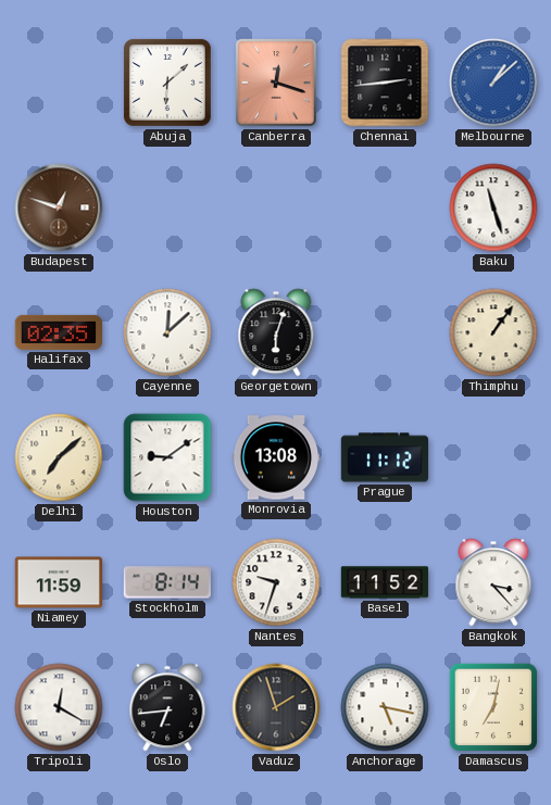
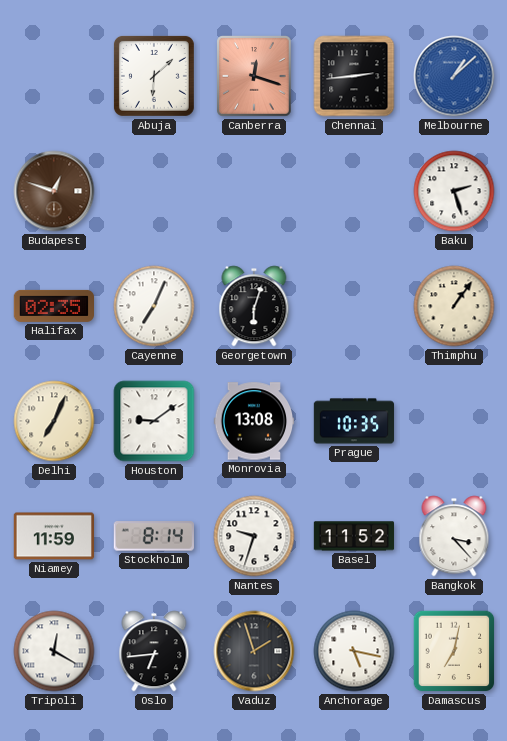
Baku: 11:27 -> 2:27
Cayenne: 12:08 -> 7:04
Delhi: 7:08 -> 7:04
Prague: 11:12 -> 10:35
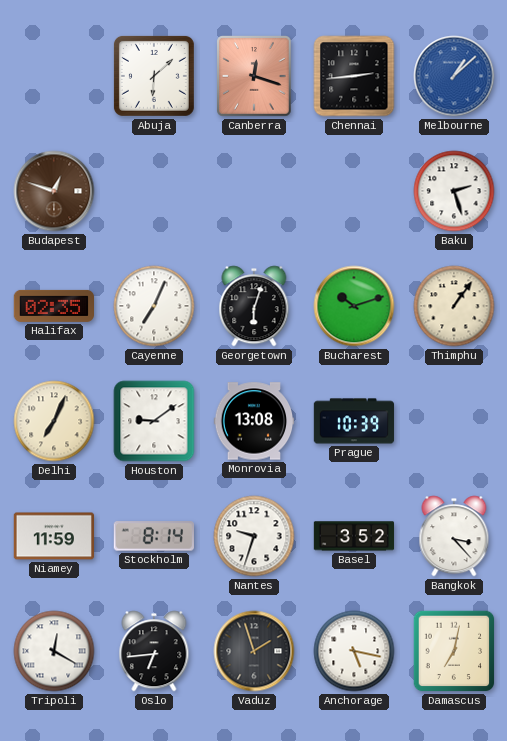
Bucharest: none -> 10:12
Prague: 10:35 -> 10:39
Basel: 11:52 -> 3:52
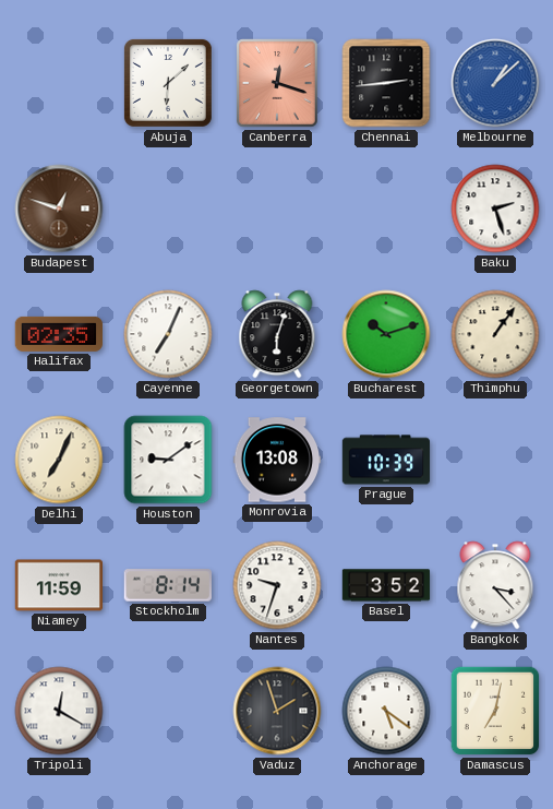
Oslo: 6:44 -> none
Anchorage: 5:17 -> 5:21
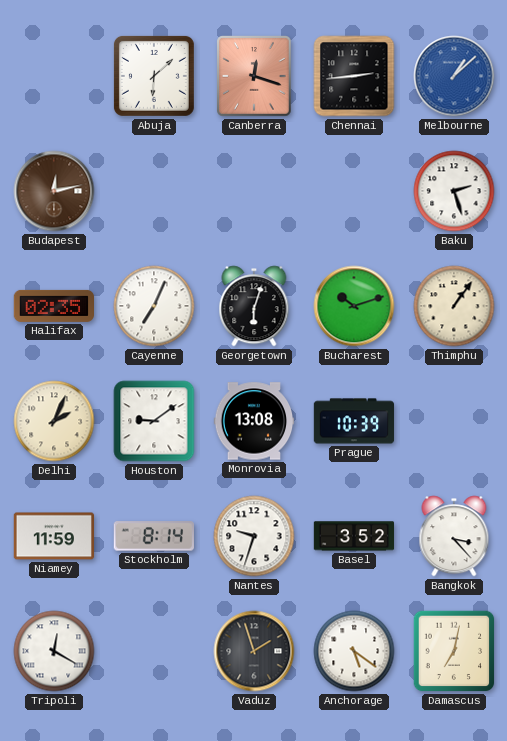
Budapest: 12:48 -> 12:13
Delhi: 7:04 -> 2:04
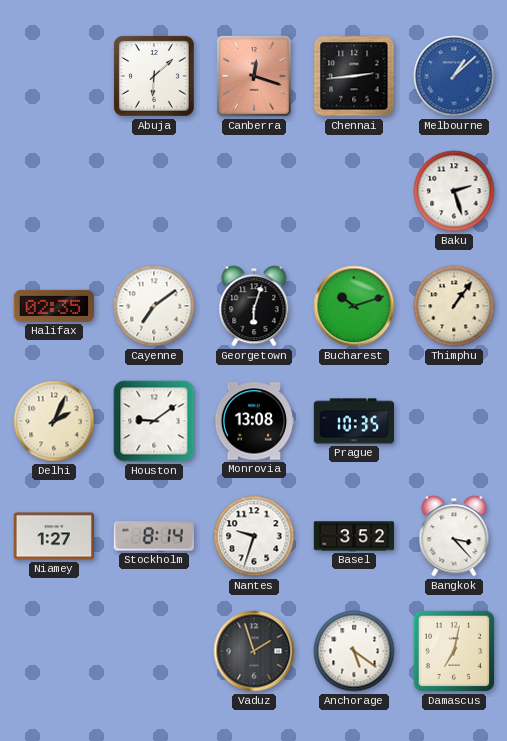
Budapest: 12:13 -> none
Cayenne: 7:04 -> 7:09
Prague: 10:39 -> 10:35
Niamey: 11:59 -> 1:27
Tripoli: 12:20 -> none
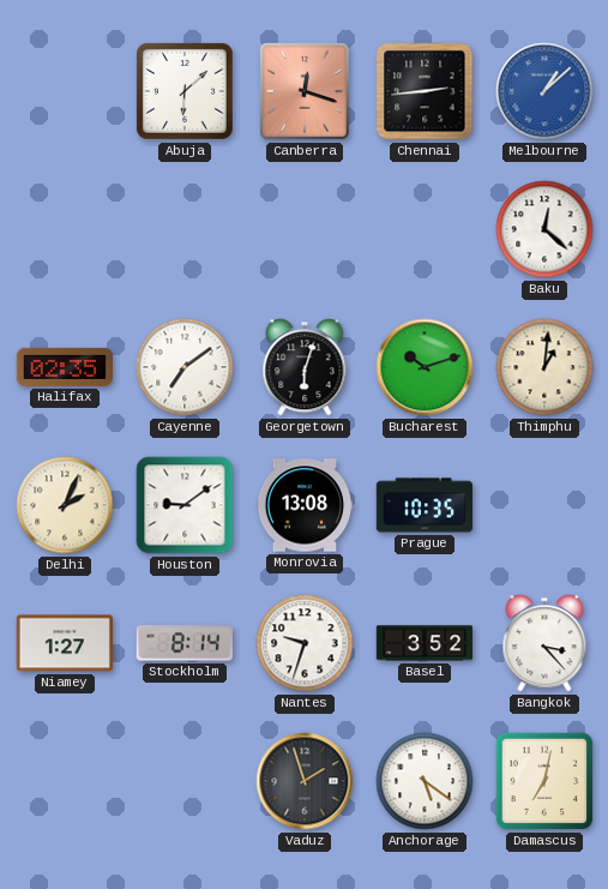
Baku: 2:27 -> 12:22
Thimphu: 1:06 -> 1:01
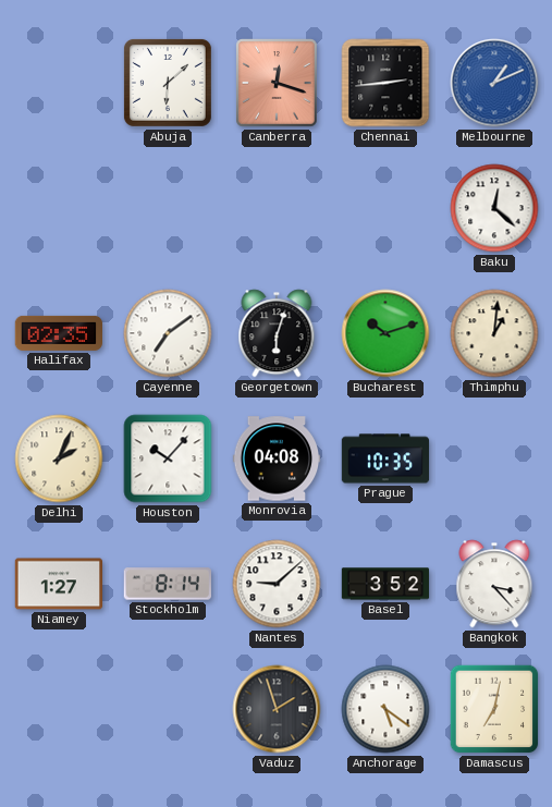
Melbourne: 1:08 -> 1:11
Houston: 9:09 -> 10:07
Monrovia: 13:08 -> 04:08
Nantes: 9:33 -> 9:08
